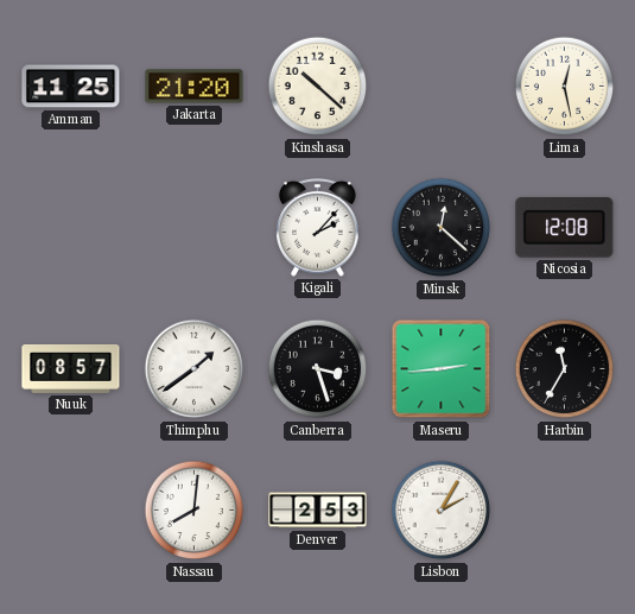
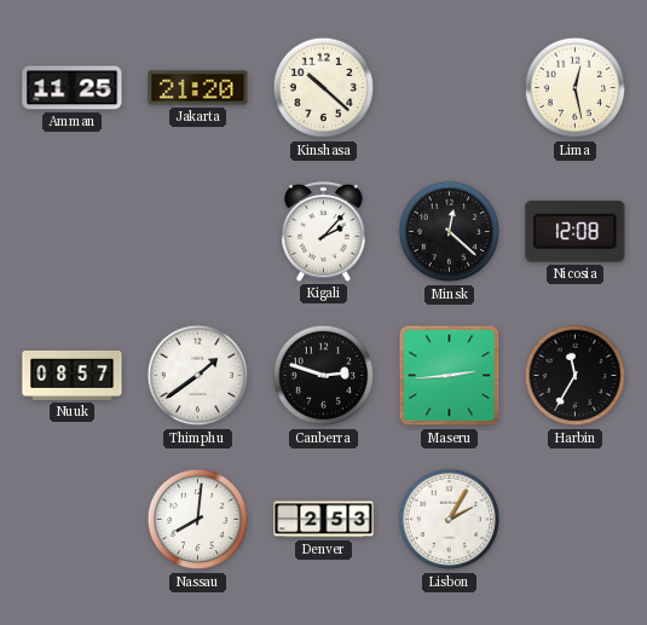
Canberra: 3:27 -> 2:48
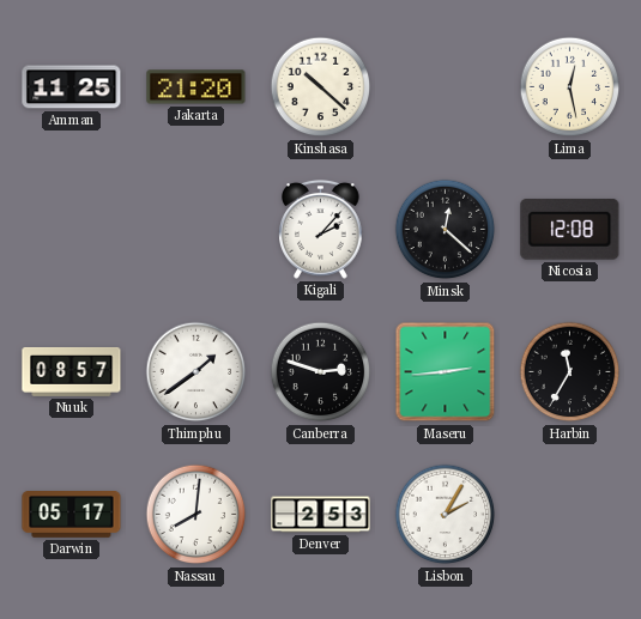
Darwin: none -> 05:17
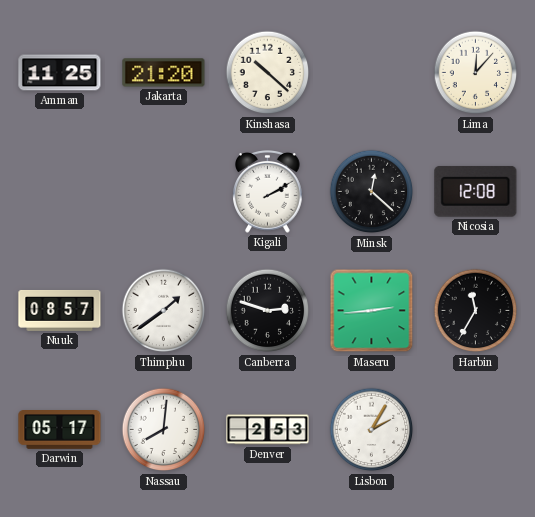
Lima: 12:28 -> 12:07
Kigali: 2:07 -> 2:10
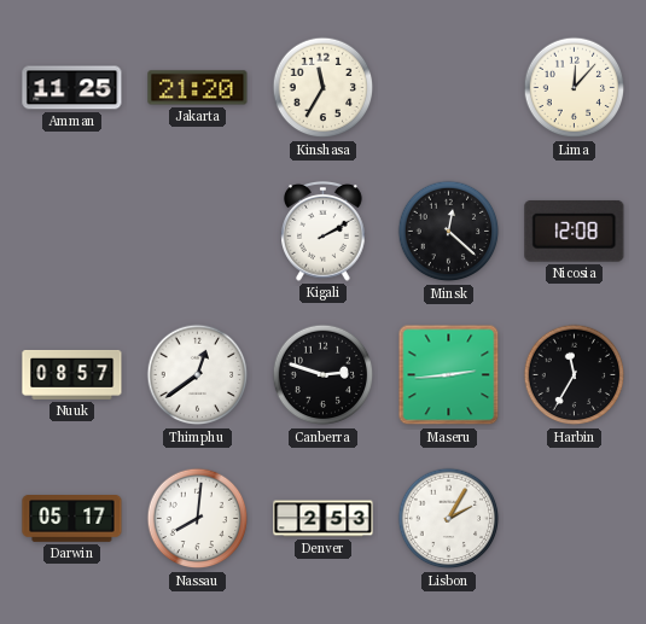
Kinshasa: 10:22 -> 11:35
Thimphu: 1:39 -> 12:39
